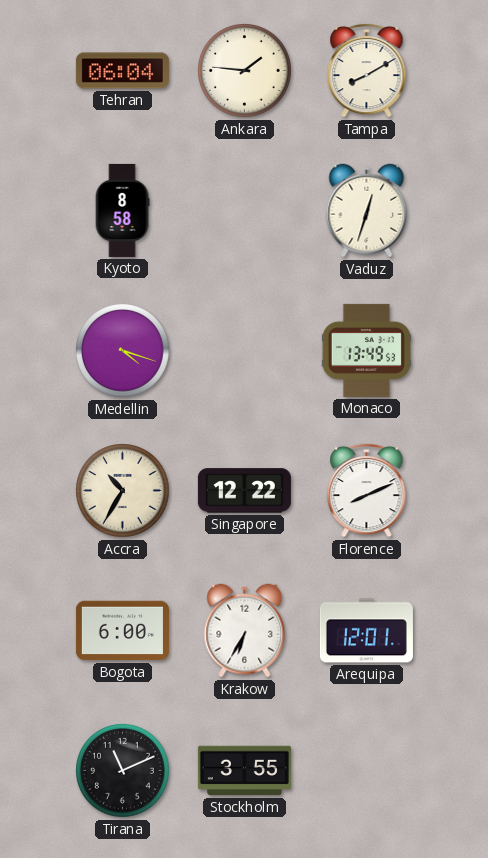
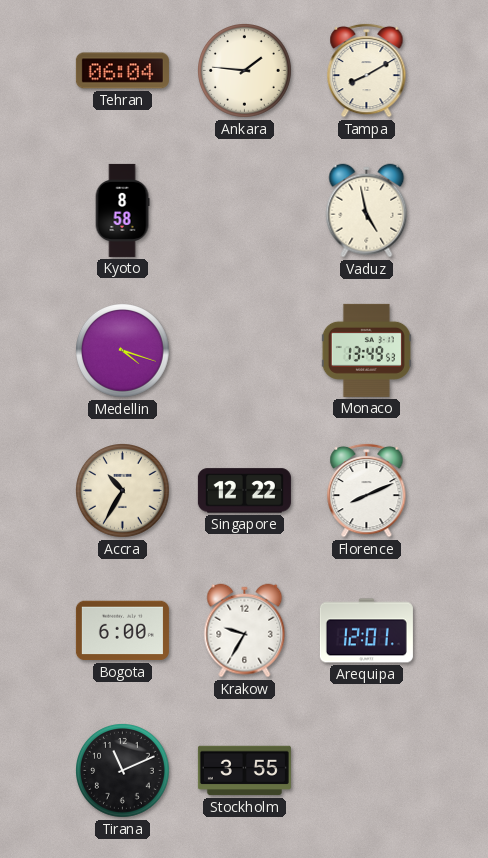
Vaduz: 12:33 -> 4:58
Krakow: 6:35 -> 9:35
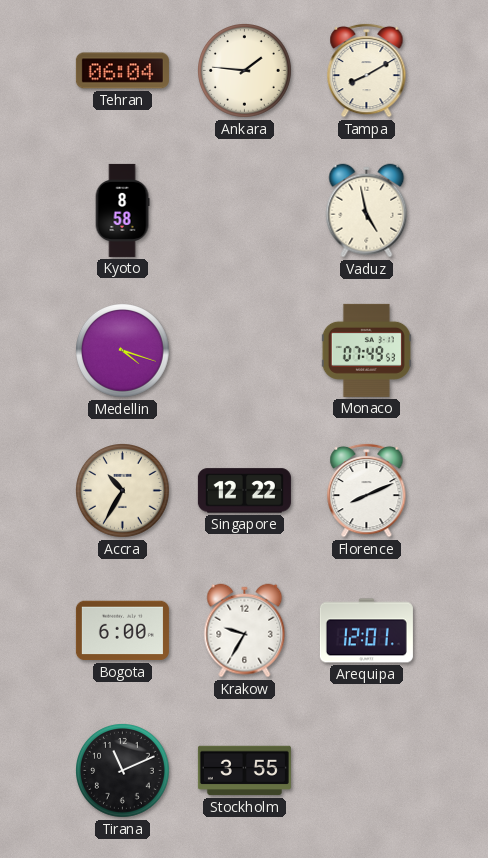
Monaco: 13:49 -> 07:49
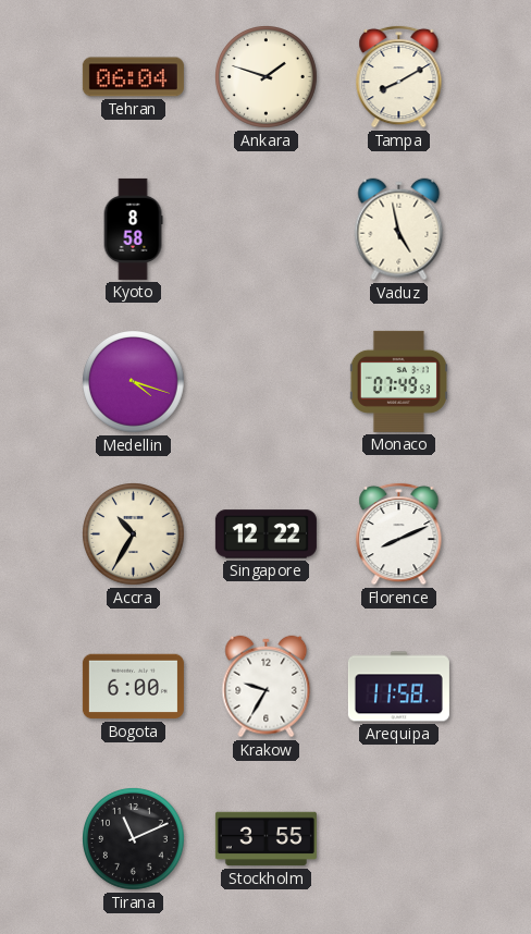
Ankara: 1:46 -> 1:48
Arequipa: 12:01 -> 11:58
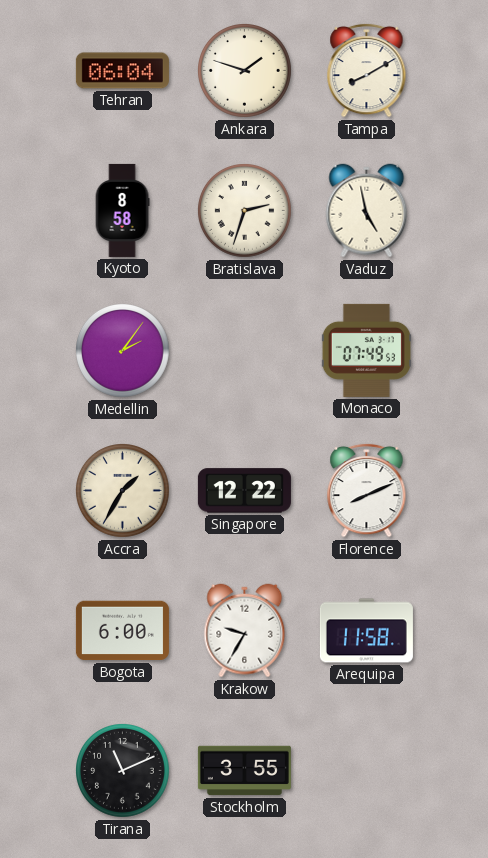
Bratislava: none -> 2:33
Medellin: 4:18 -> 2:06
Accra: 10:35 -> 1:35
